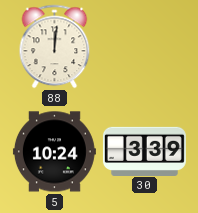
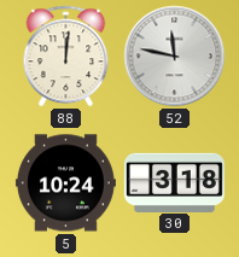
52: none -> 11:47
30: 3:39 -> 3:18
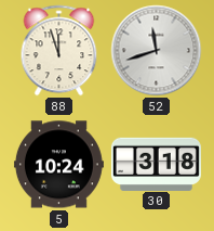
88: 12:01 -> 11:57
52: 11:47 -> 11:42
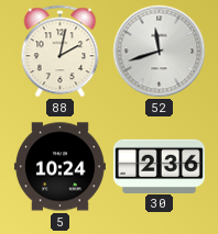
88: 11:57 -> 2:02
30: 3:18 -> 2:36
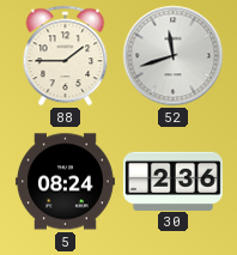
88: 2:02 -> 1:45
5: 10:24 -> 08:24
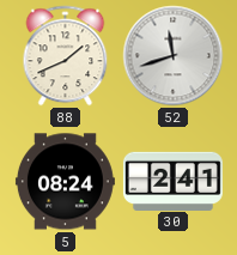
88: 1:45 -> 1:41
30: 2:36 -> 2:41
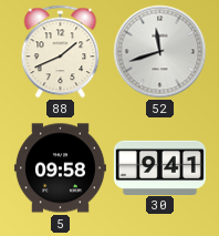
5: 08:24 -> 09:58
30: 2:41 -> 9:41
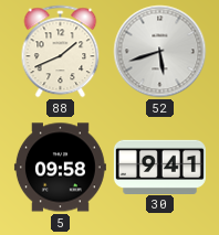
52: 11:42 -> 5:42
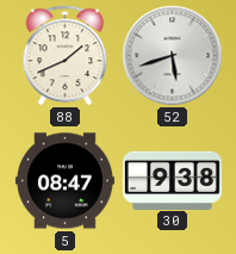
5: 09:58 -> 08:47
30: 9:41 -> 9:38
